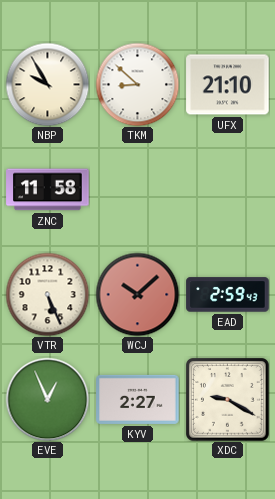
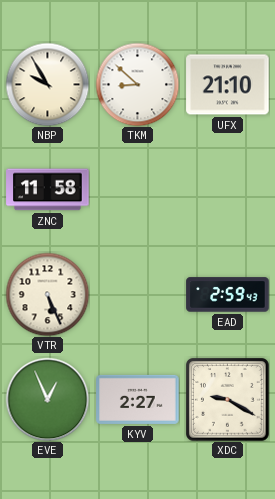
WCJ: 10:08 -> none
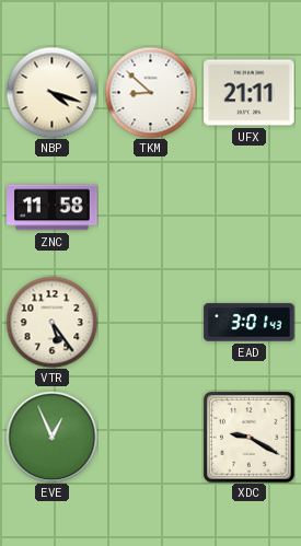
NBP: 9:55 -> 4:18
UFX: 21:10 -> 21:11
VTR: 5:26 -> 5:24
EAD: 2:59 -> 3:01
KYV: 2:27 -> none
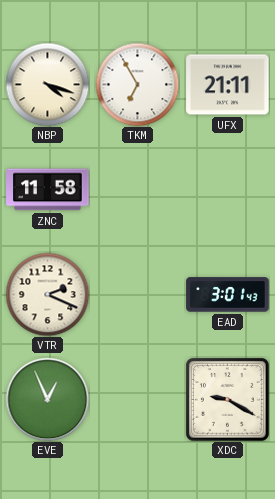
TKM: 8:52 -> 6:55
VTR: 5:24 -> 2:19
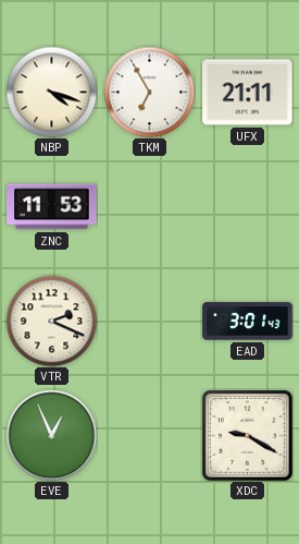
ZNC: 11:58 -> 11:53
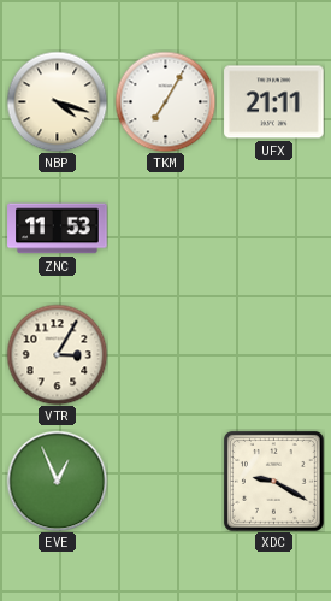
TKM: 6:55 -> 7:05
VTR: 2:19 -> 3:05
EAD: 3:01 -> none
